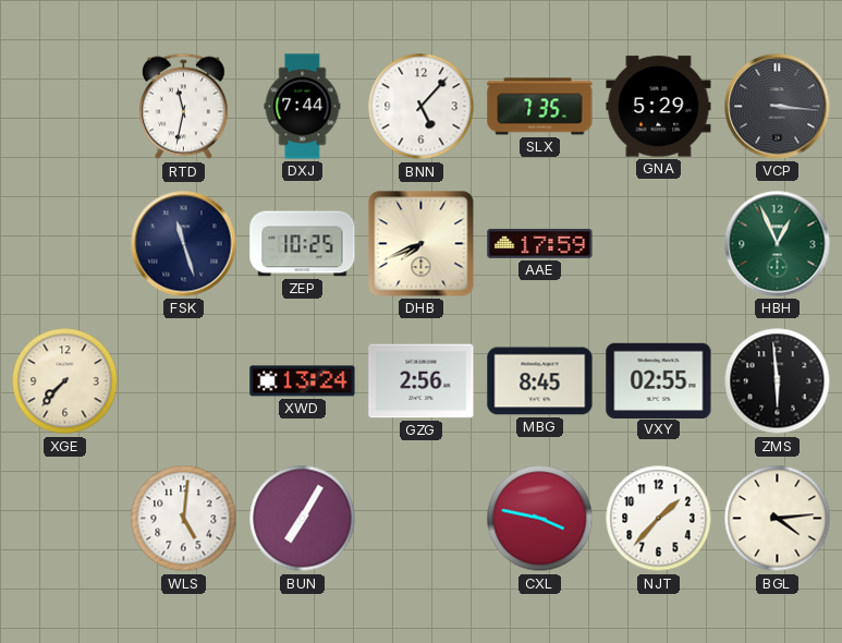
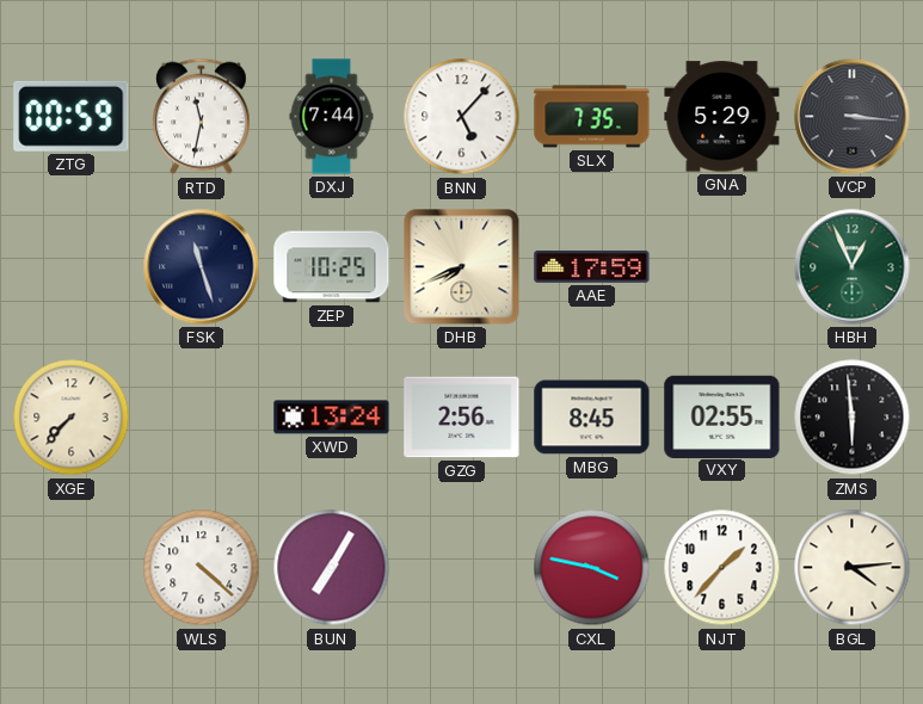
ZTG: none -> 00:59
WLS: 5:01 -> 4:22
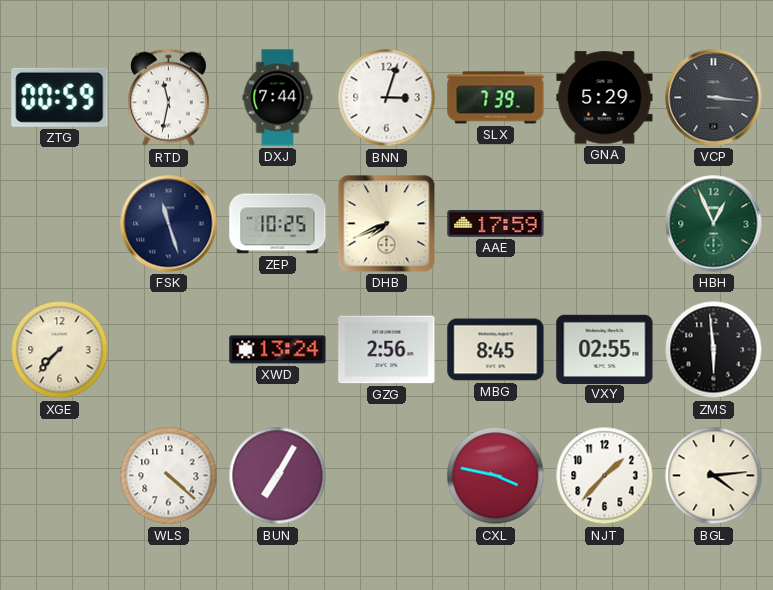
BNN: 5:07 -> 3:03
SLX: 7:35 -> 7:39
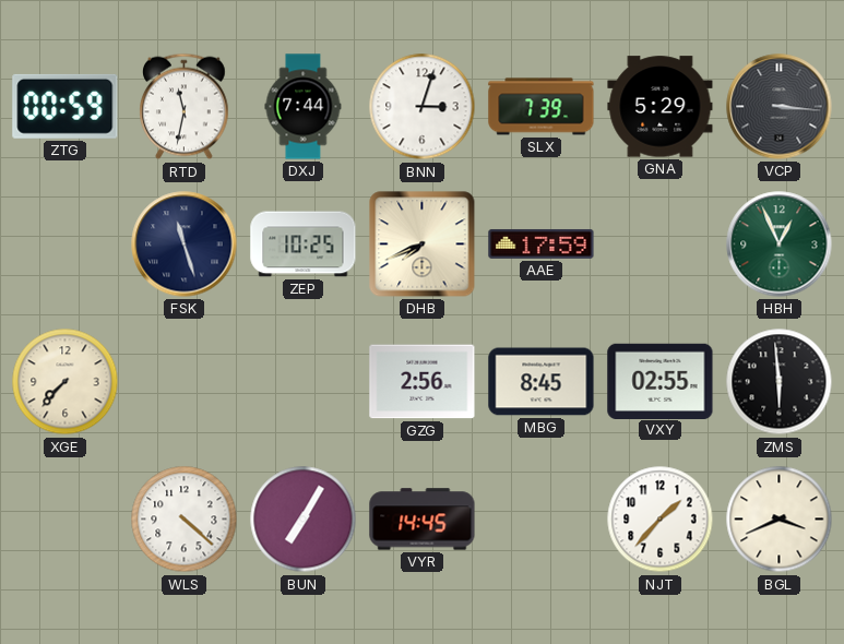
XWD: 13:24 -> none
VYR: none -> 14:45
CXL: 3:47 -> none
BGL: 4:14 -> 3:41
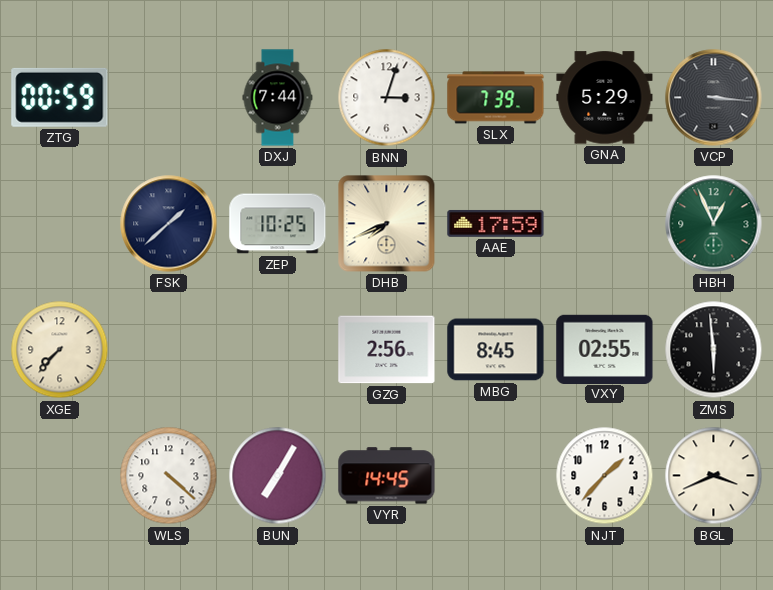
RTD: 11:32 -> none
FSK: 11:27 -> 1:38
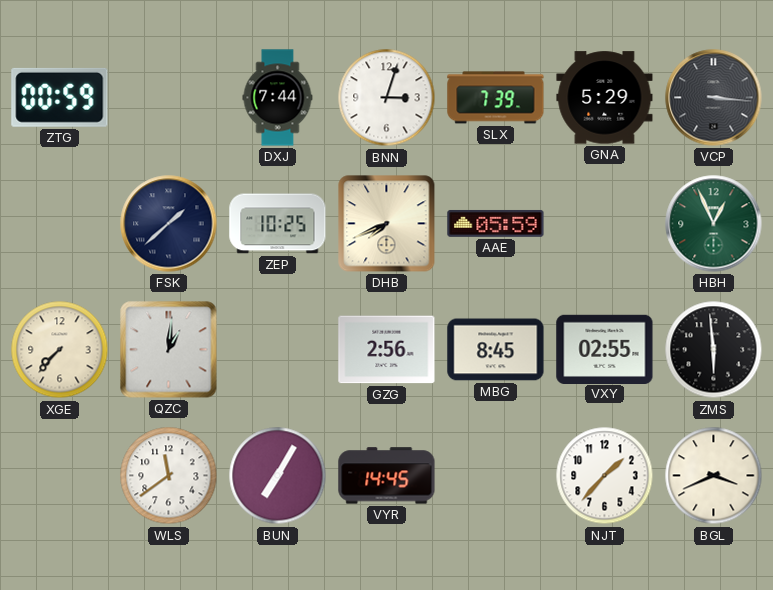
AAE: 17:59 -> 05:59
QZC: none -> 1:01
WLS: 4:22 -> 11:39
